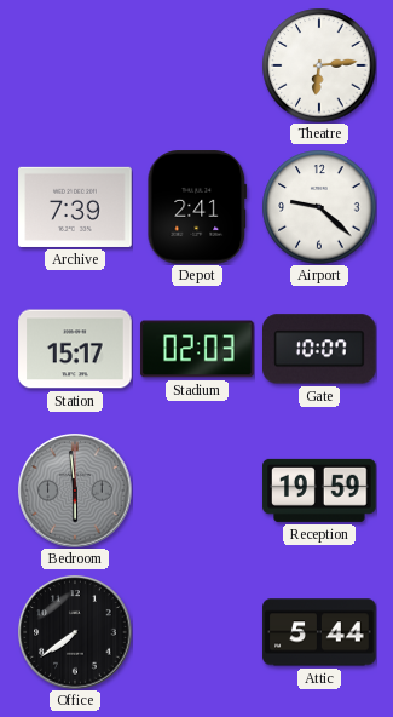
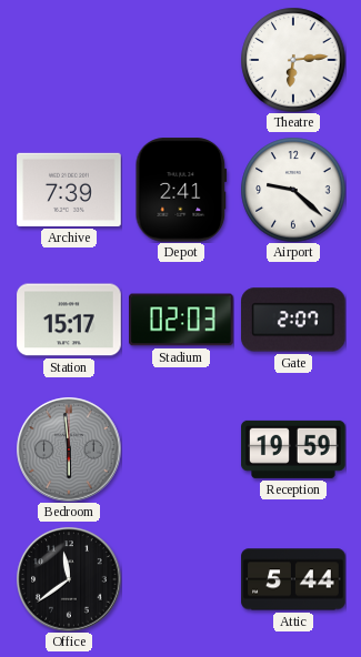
Gate: 10:07 -> 2:07
Office: 7:39 -> 11:39
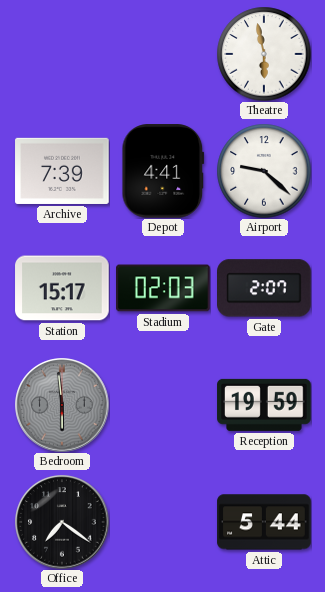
Theatre: 6:14 -> 5:58
Depot: 2:41 -> 4:41
Office: 11:39 -> 7:21
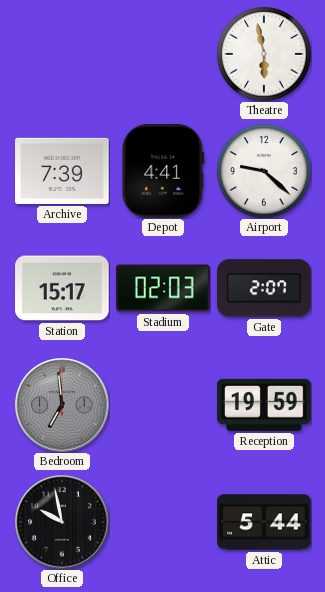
Bedroom: 5:59 -> 6:59
Office: 7:21 -> 9:58
